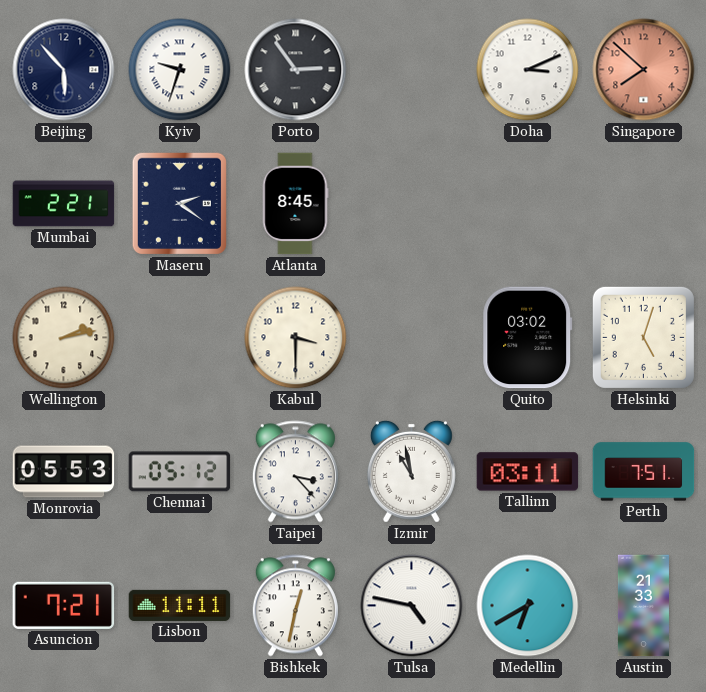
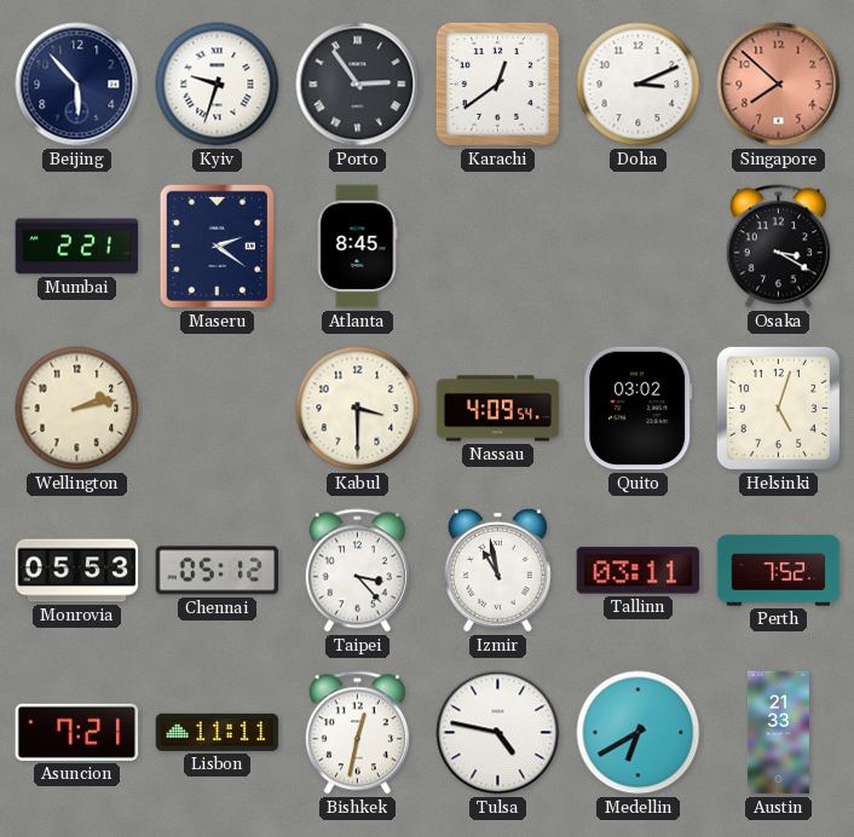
Karachi: none -> 12:39
Osaka: none -> 3:20
Nassau: none -> 4:09
Perth: 7:51 -> 7:52
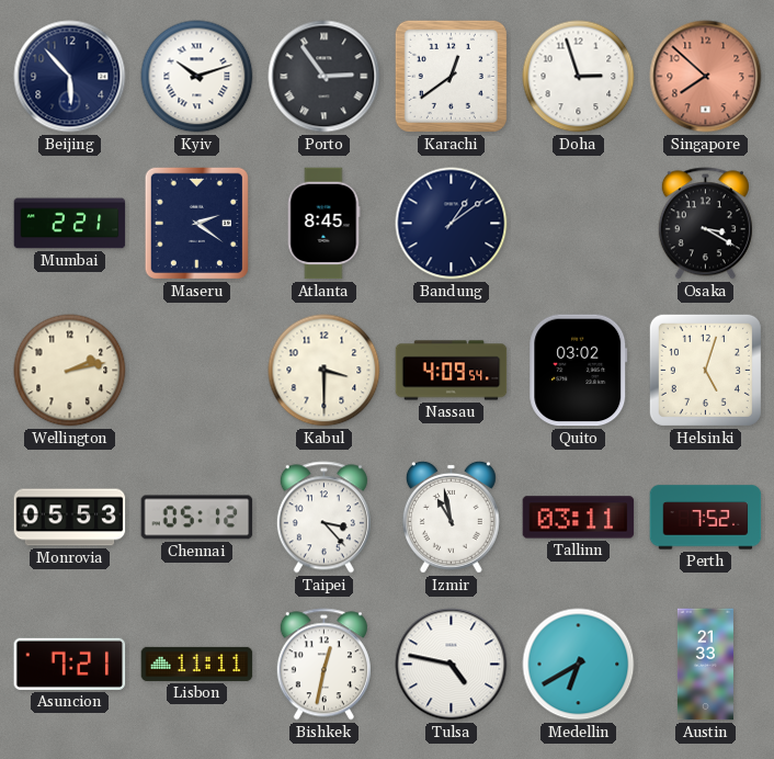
Kyiv: 9:33 -> 10:12
Doha: 3:11 -> 2:57
Bandung: none -> 1:09
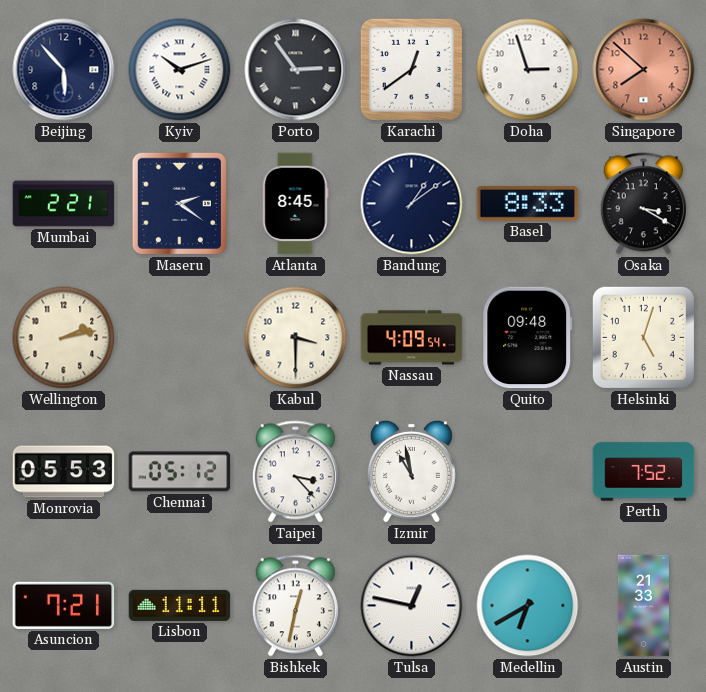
Basel: none -> 8:33
Quito: 03:02 -> 09:48
Tallinn: 03:11 -> none
Tulsa: 4:47 -> 12:47
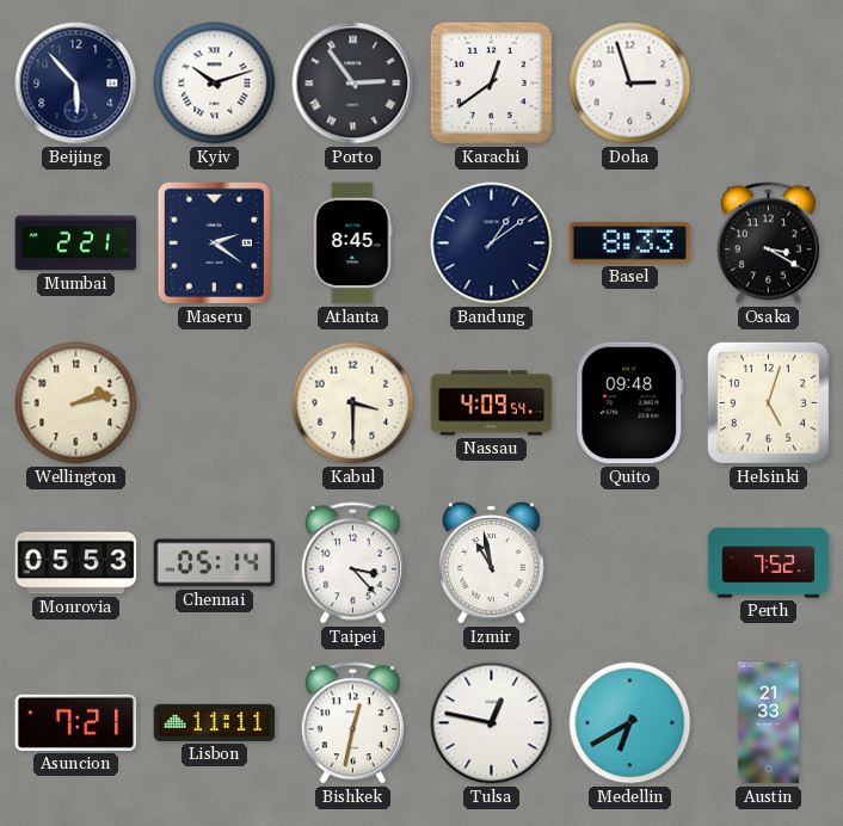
Singapore: 7:52 -> none
Chennai: 05:12 -> 05:14
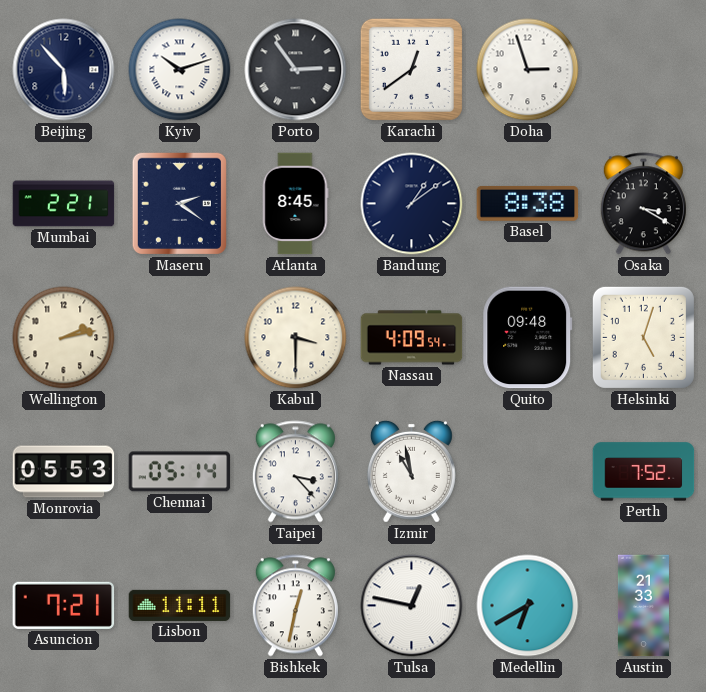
Basel: 8:33 -> 8:38
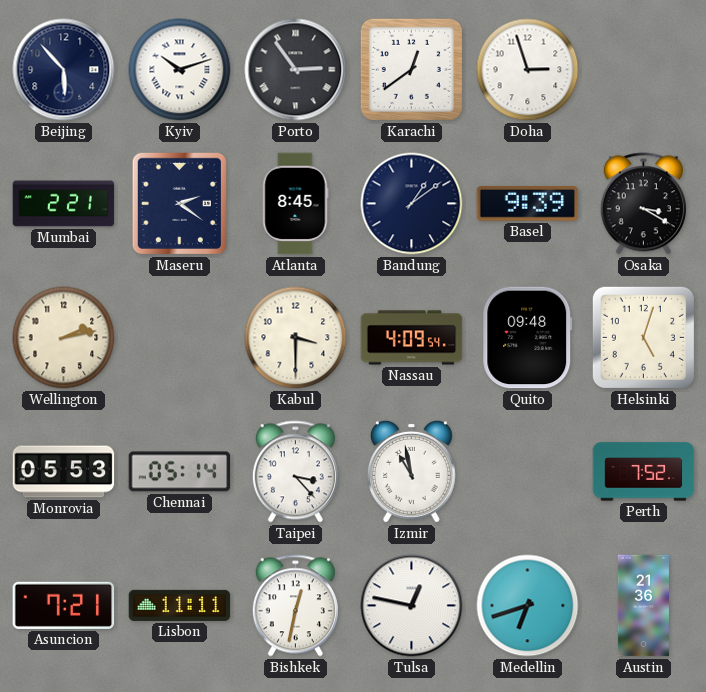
Basel: 8:38 -> 9:39
Medellin: 6:40 -> 6:42
Austin: 21:33 -> 21:36
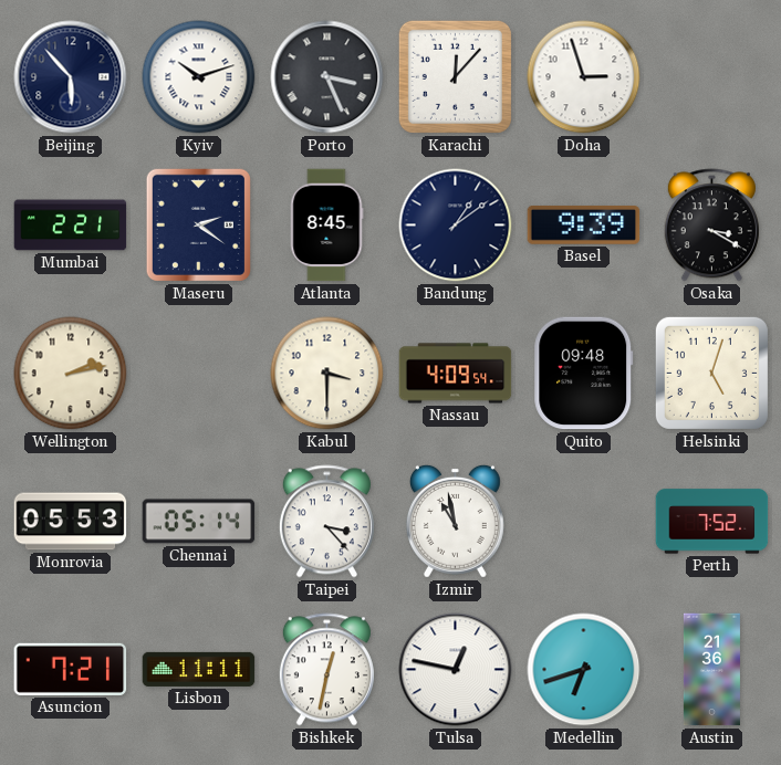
Porto: 2:54 -> 3:26
Karachi: 12:39 -> 12:07
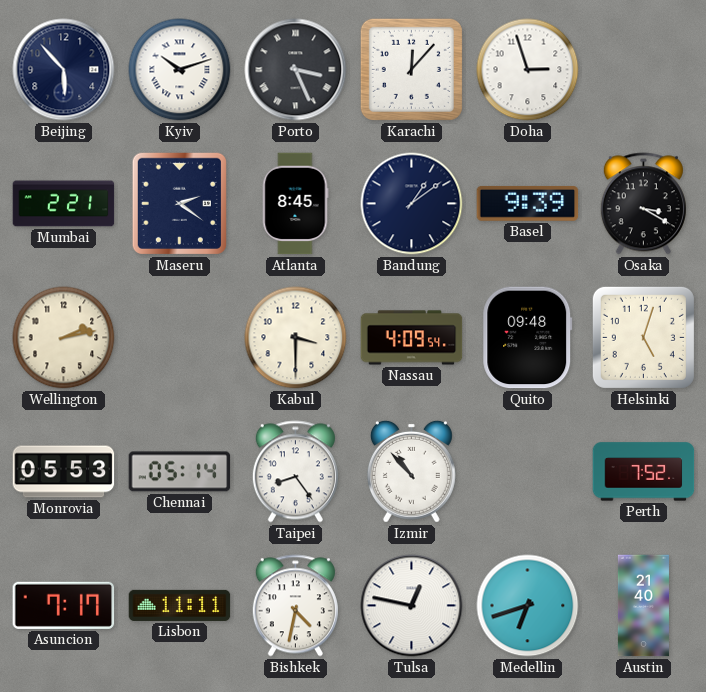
Taipei: 3:23 -> 8:24
Izmir: 10:58 -> 10:53
Asuncion: 7:21 -> 7:17
Bishkek: 12:32 -> 4:32
Austin: 21:36 -> 21:40
